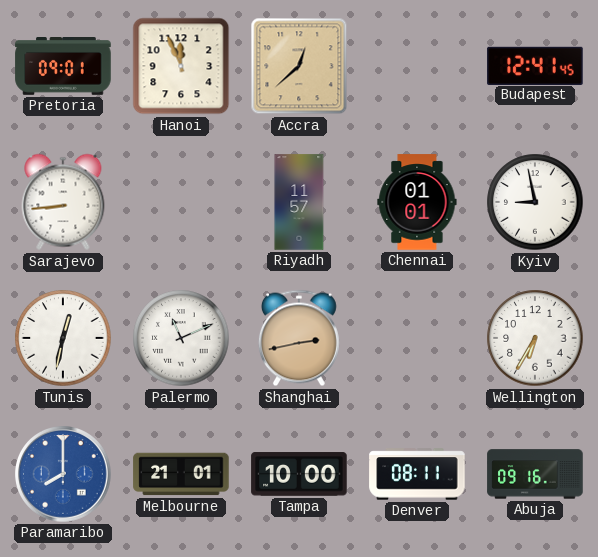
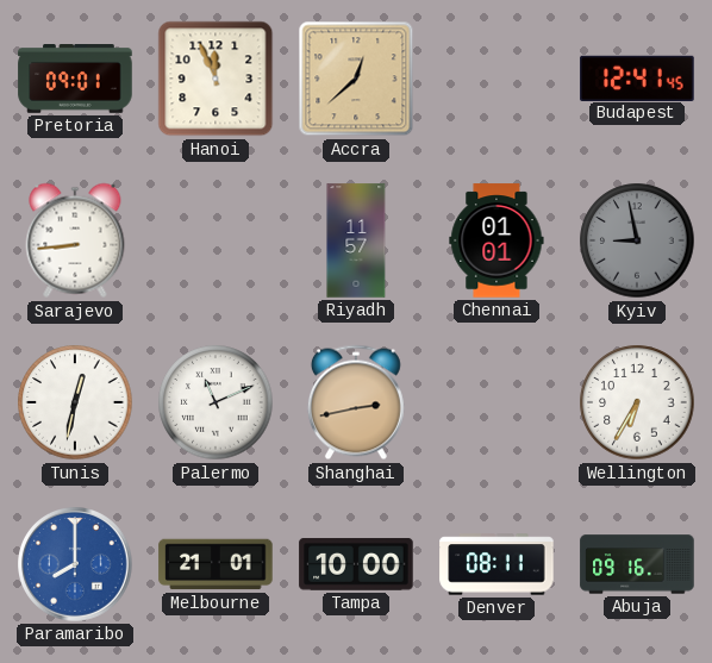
Kyiv dial: white -> grey
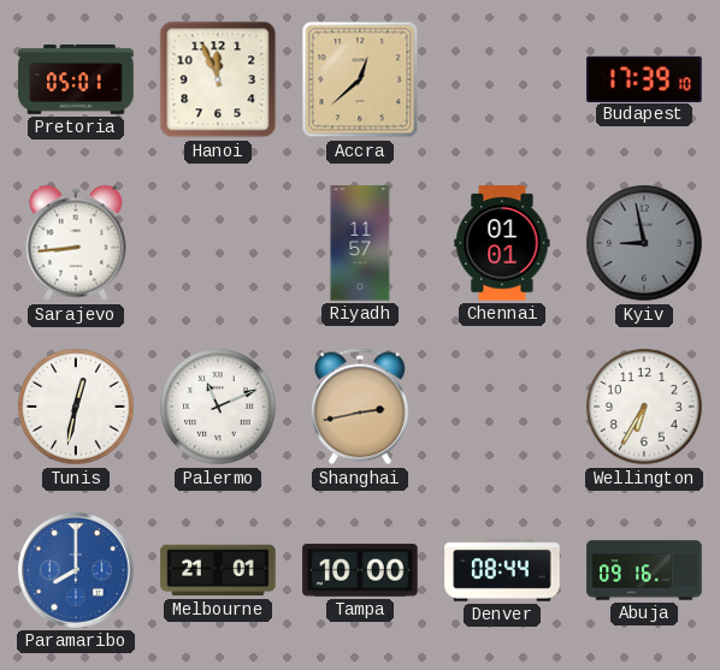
Pretoria: 09:01 -> 05:01
Budapest: 12:41 -> 17:39
Denver: 08:11 -> 08:44
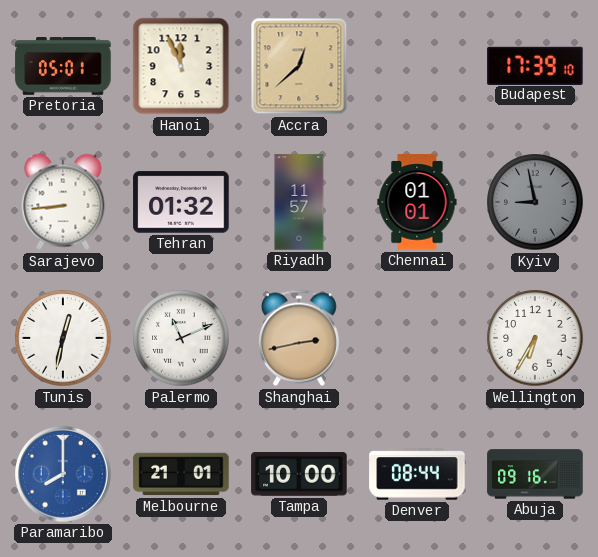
Tehran: none -> 01:32
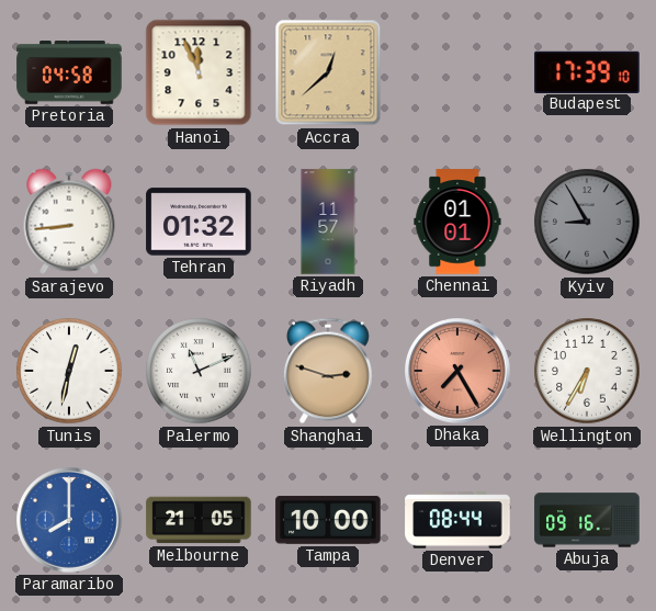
Pretoria: 05:01 -> 04:58
Kyiv: 8:58 -> 8:55
Shanghai: 2:43 -> 2:48
Dhaka: none -> 7:25
Melbourne: 21:01 -> 21:05
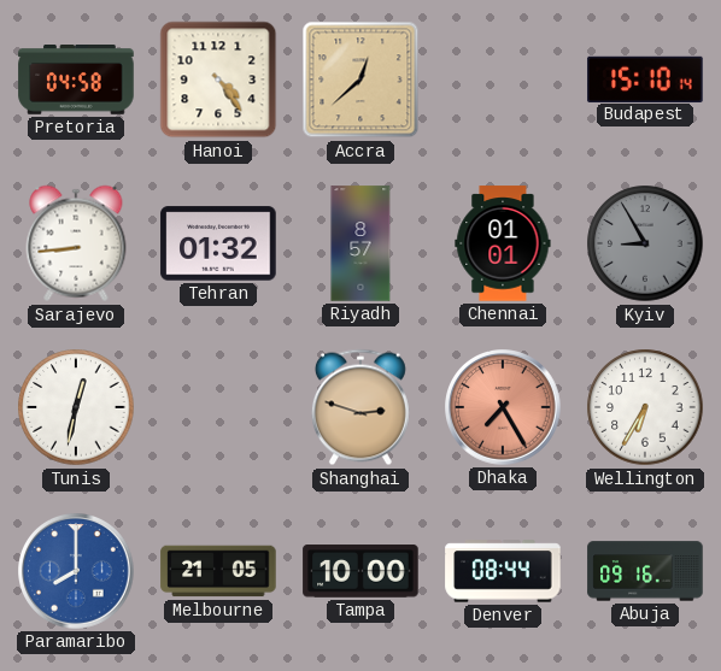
Hanoi: 11:56 -> 4:24
Budapest: 17:39 -> 15:10
Riyadh: 11:57 -> 8:57
Palermo: 11:11 -> none
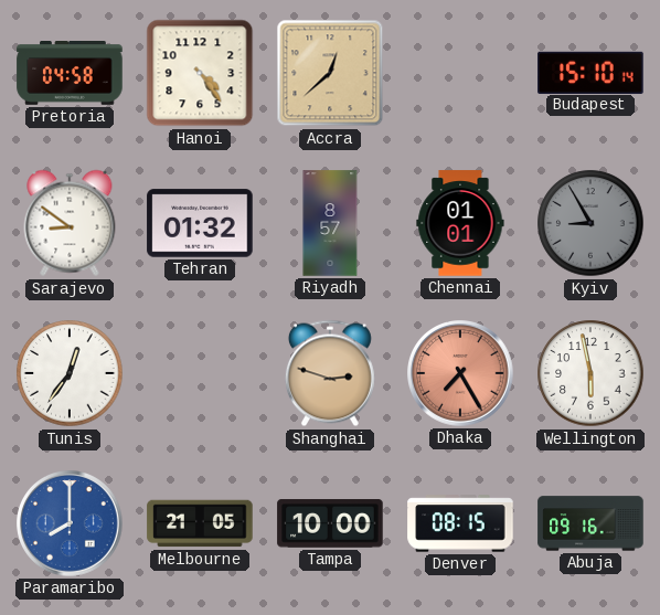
Sarajevo: 8:44 -> 8:51
Tunis: 12:32 -> 12:36
Wellington: 6:35 -> 5:58
Denver: 08:44 -> 08:15
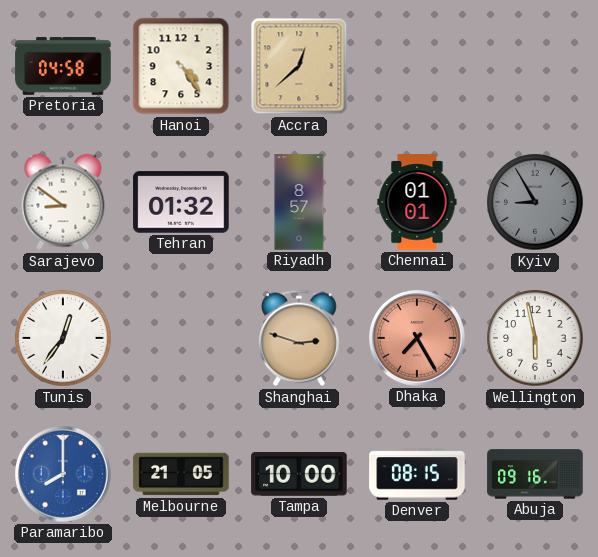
Budapest: 15:10 -> none
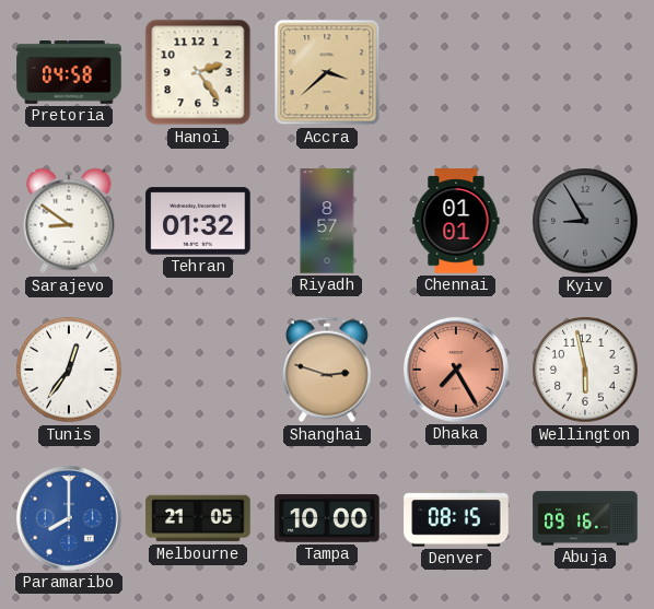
Hanoi: 4:24 -> 2:24
Accra: 12:38 -> 3:38
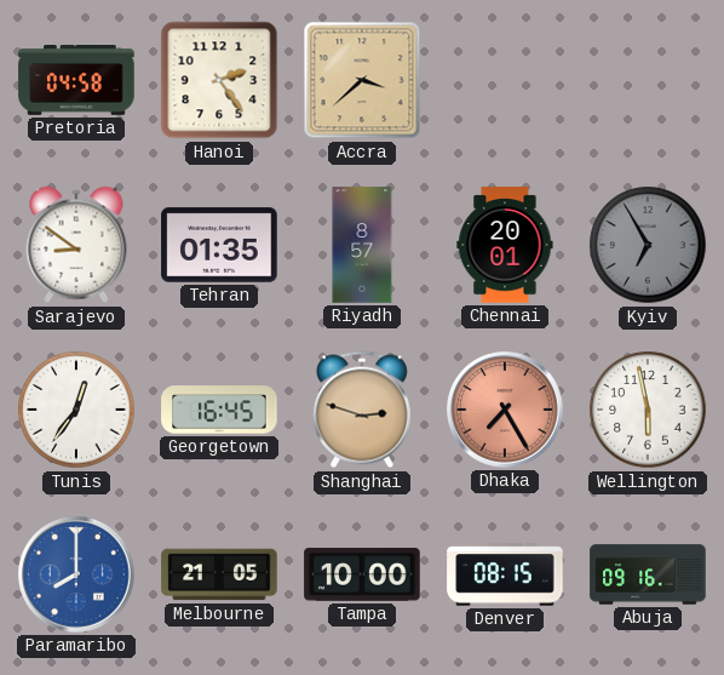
Tehran: 01:32 -> 01:35
Chennai: 01:01 -> 20:01
Kyiv: 8:55 -> 6:55
Georgetown: none -> 16:45
